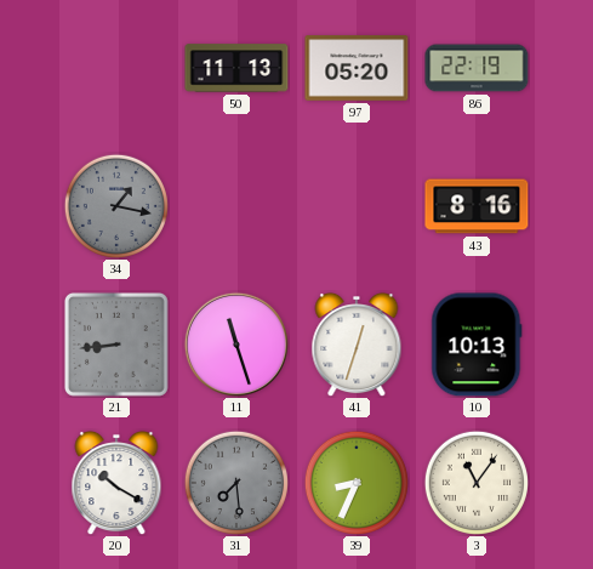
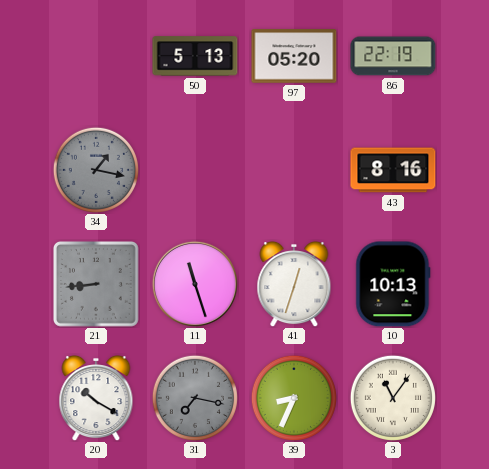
50: 11:13 -> 5:13
31: 7:29 -> 7:17
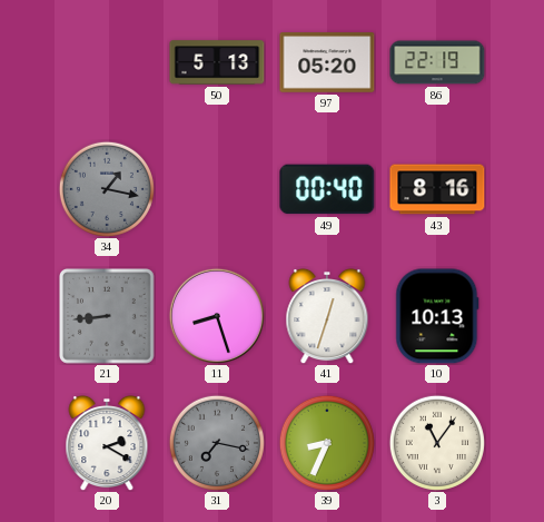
49: none -> 00:40
11: 11:27 -> 8:27
20: 10:20 -> 2:20
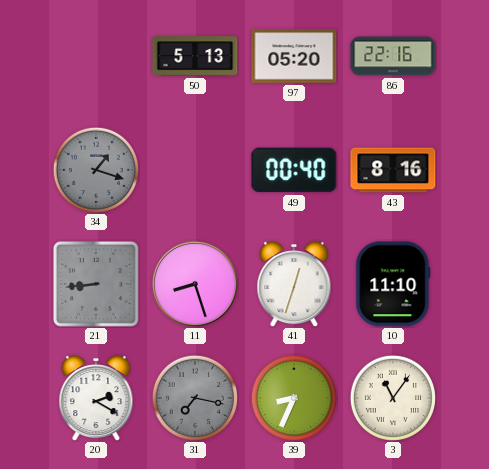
86: 22:19 -> 22:16
34: 1:17 -> 1:18
10: 10:13 -> 11:10
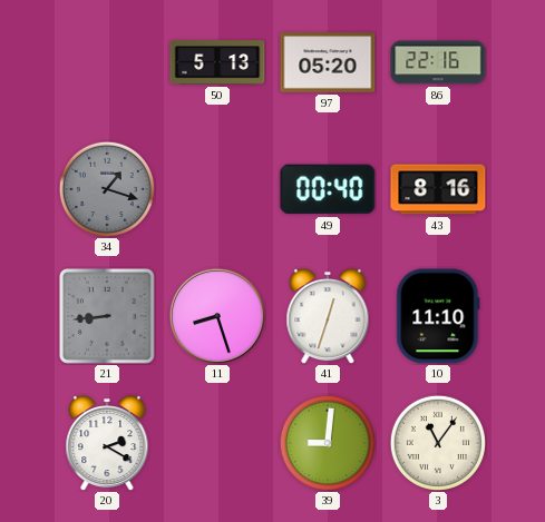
31: 7:17 -> none
39: 8:34 -> 9:01
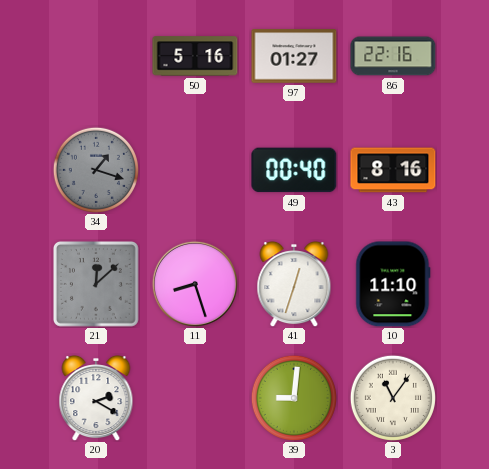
50: 5:13 -> 5:16
97: 05:20 -> 01:27
21: 8:44 -> 12:08
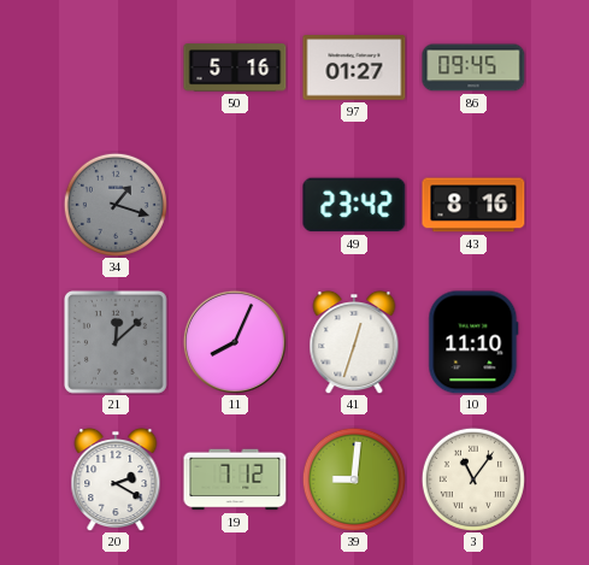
86: 22:16 -> 09:45
49: 00:40 -> 23:42
11: 8:27 -> 8:04
19: none -> 7:12
